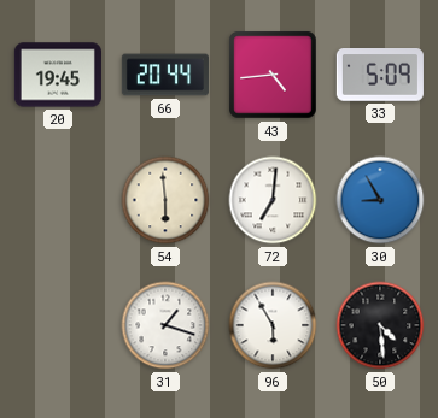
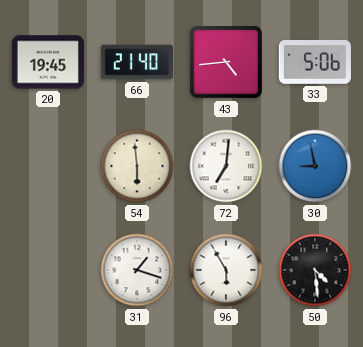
66: 20:44 -> 21:40
33: 5:09 -> 5:06
30: 8:55 -> 8:58
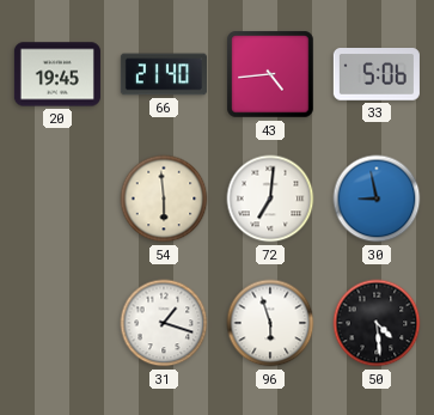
96: 5:55 -> 5:57
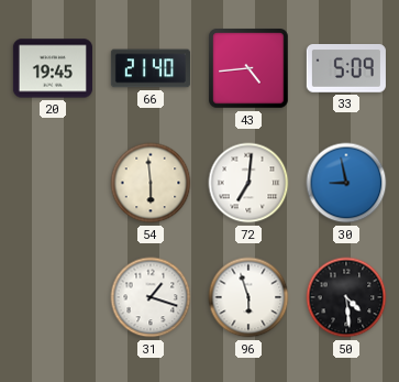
33: 5:06 -> 5:09
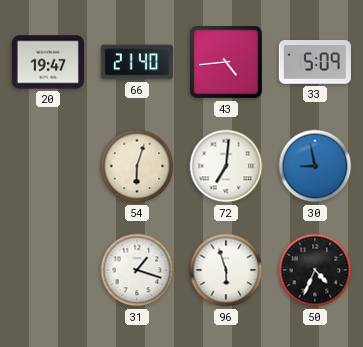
20: 19:45 -> 19:47
54: 5:59 -> 6:03
50: 4:29 -> 4:34
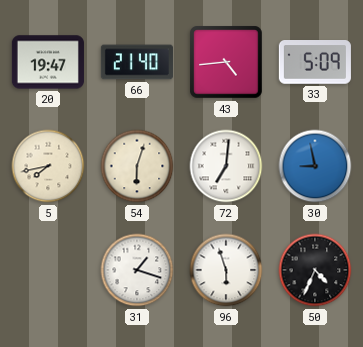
5: none -> 7:43
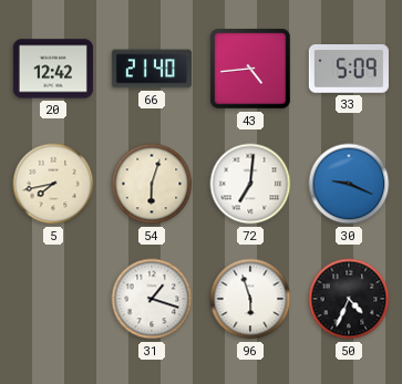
20: 19:47 -> 12:42
30: 8:58 -> 9:19
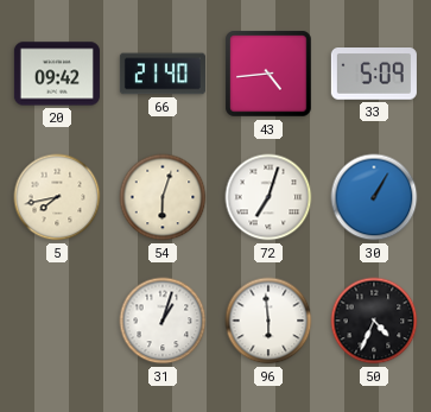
20: 12:42 -> 09:42
72: 7:01 -> 7:03
30: 9:19 -> 1:05
31: 1:18 -> 1:03
96: 5:57 -> 5:59
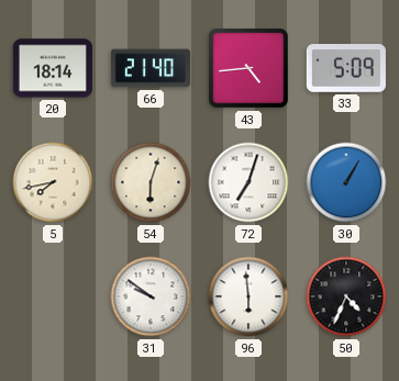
20: 09:42 -> 18:14
31: 1:03 -> 9:51
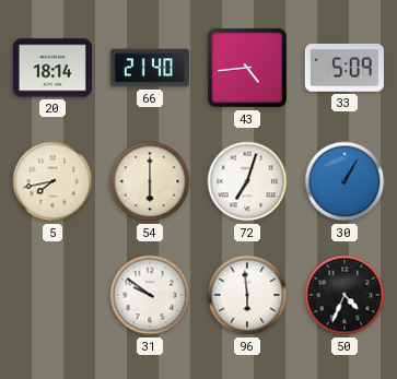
54: 6:03 -> 6:00
